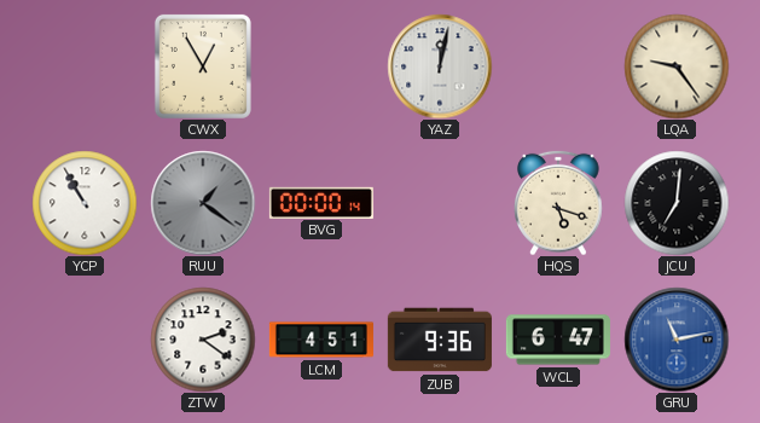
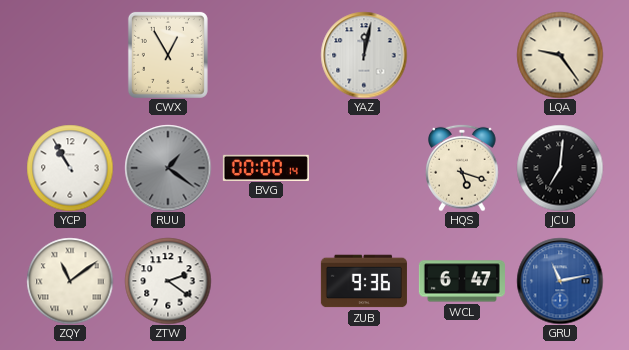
ZQY: none -> 11:09
LCM: 4:51 -> none
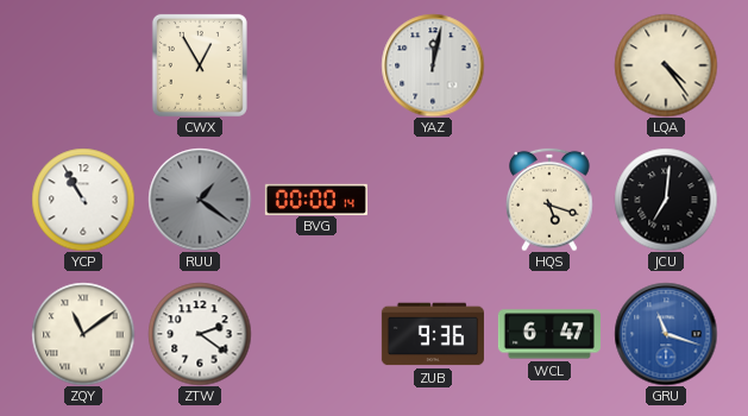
LQA: 9:24 -> 4:24
GRU: 11:13 -> 11:18
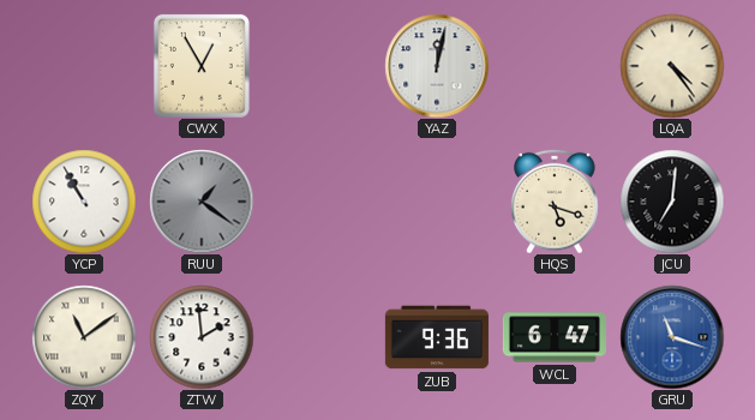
BVG: 00:00 -> none
ZTW: 2:21 -> 1:59
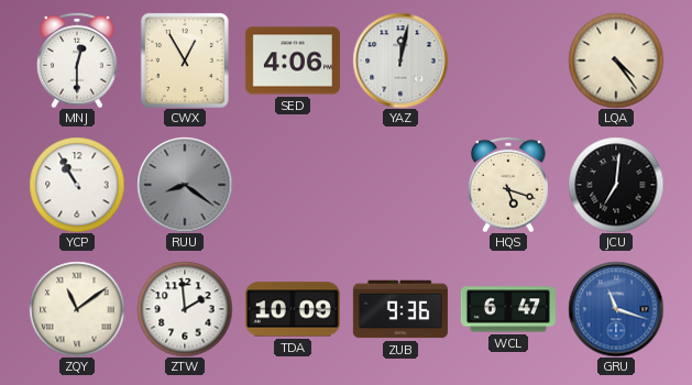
MNJ: none -> 12:30
SED: none -> 4:06
RUU: 1:21 -> 8:21
TDA: none -> 10:09
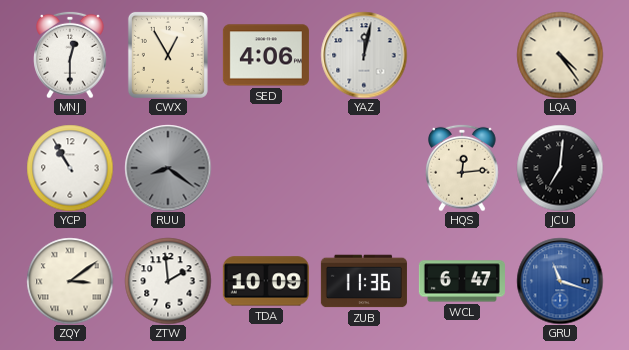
HQS: 5:18 -> 12:14
ZQY: 11:09 -> 3:09
ZUB: 9:36 -> 11:36
